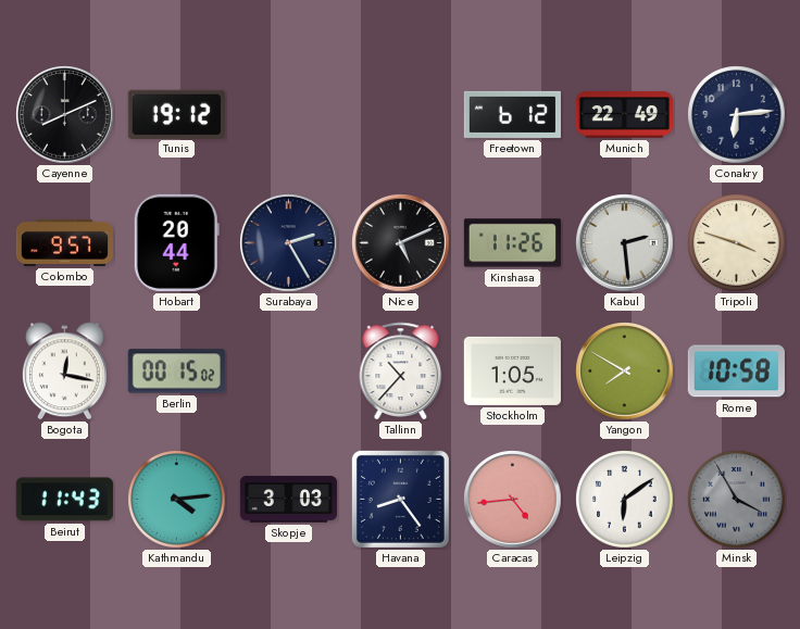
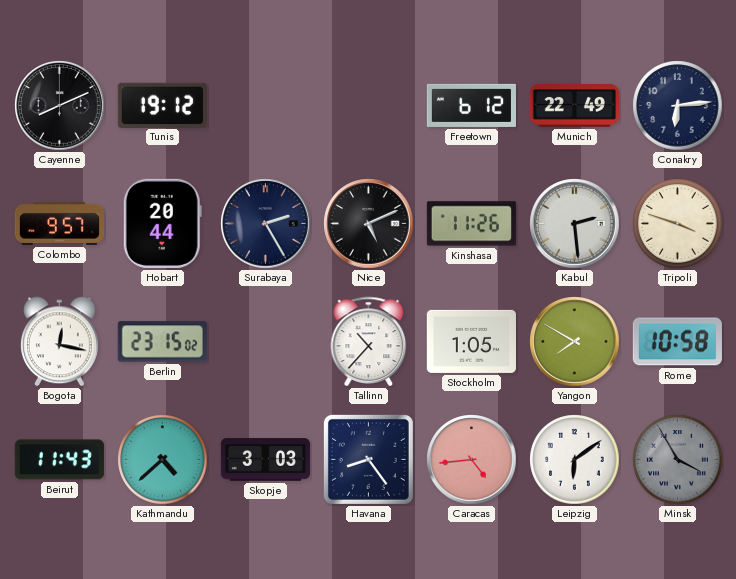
Berlin: 00:15 -> 23:15
Kathmandu: 4:14 -> 4:38
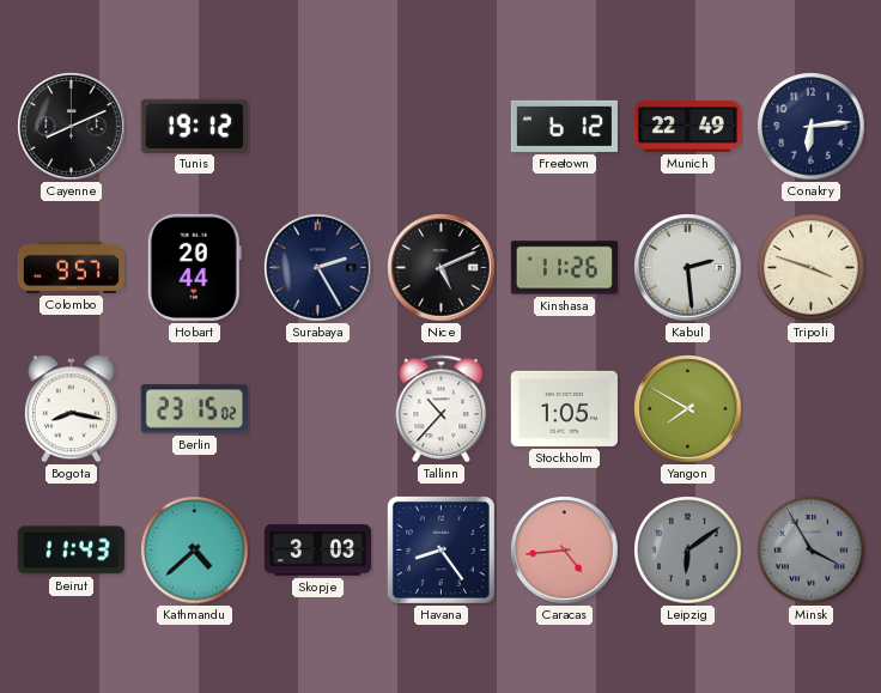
Bogota: 12:17 -> 8:17
Rome: 10:58 -> none
Leipzig dial: white -> grey
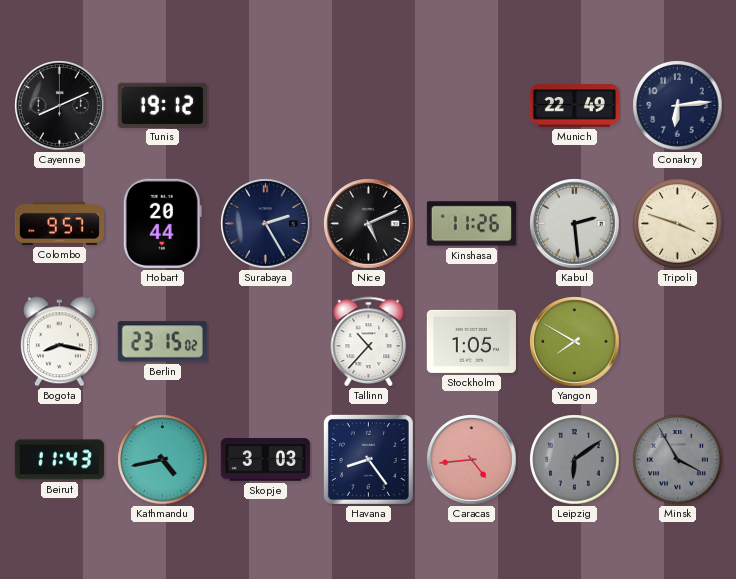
Freetown: 6:12 -> none
Kathmandu: 4:38 -> 4:43
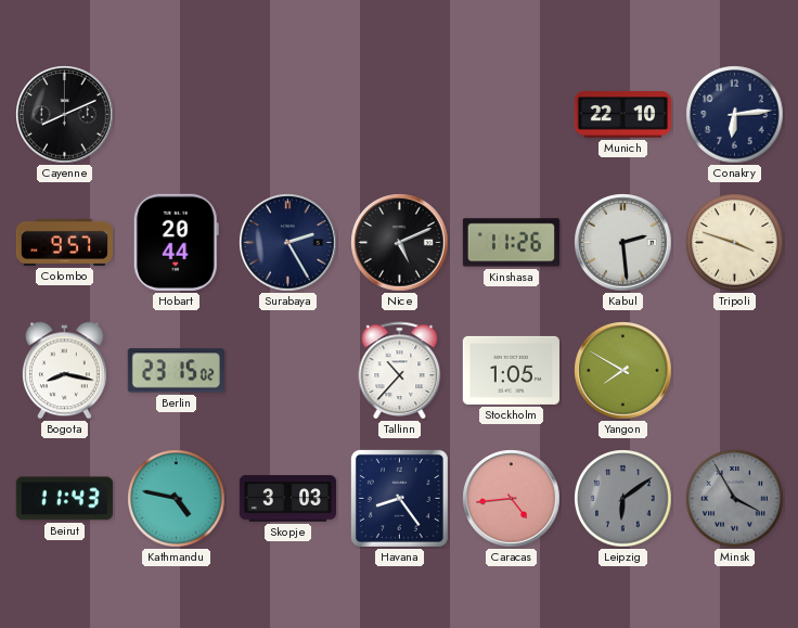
Tunis: 19:12 -> none
Munich: 22:49 -> 22:10
Kathmandu: 4:43 -> 4:47
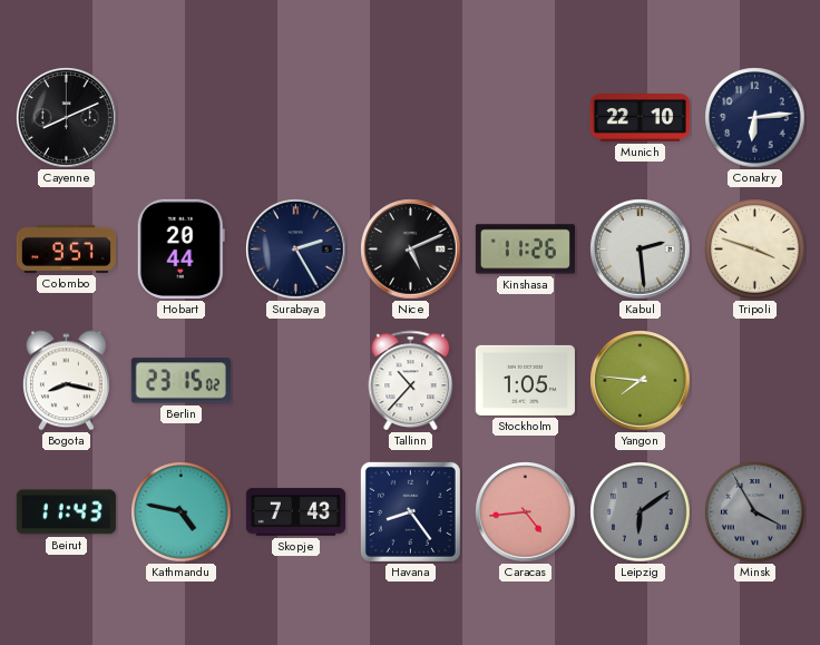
Yangon: 7:50 -> 7:46
Skopje: 3:03 -> 7:43
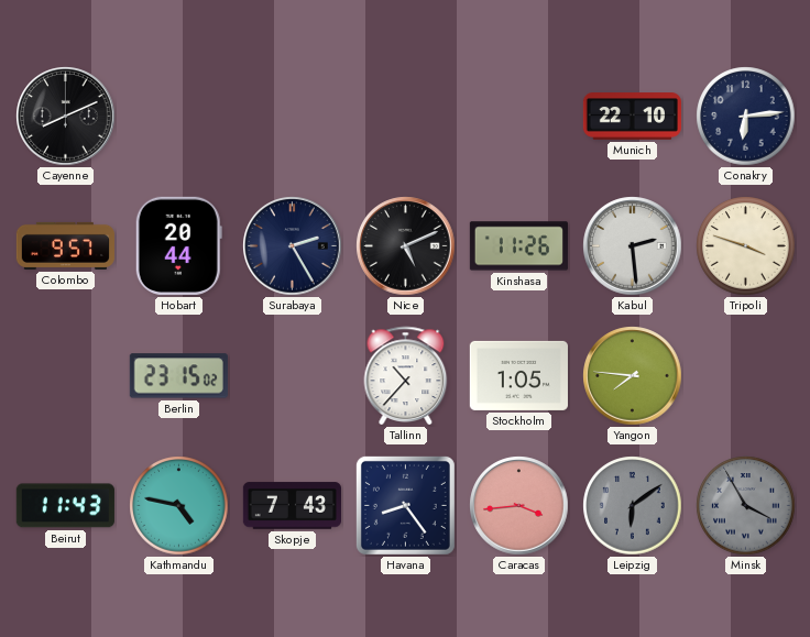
Bogota: 8:17 -> none
Caracas: 4:44 -> 3:44
